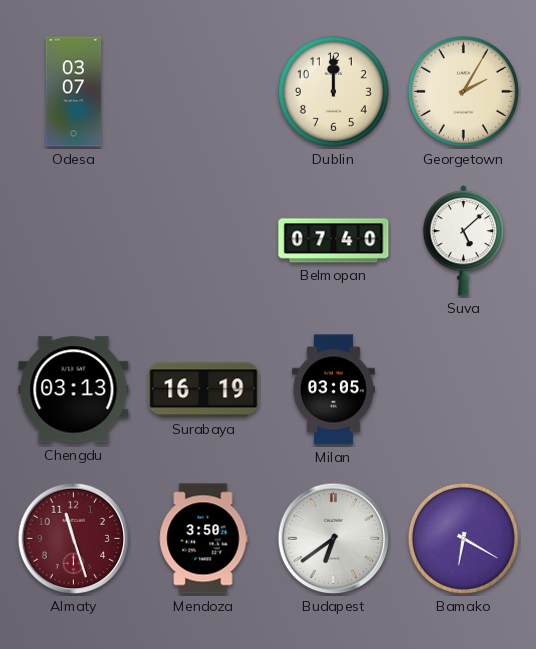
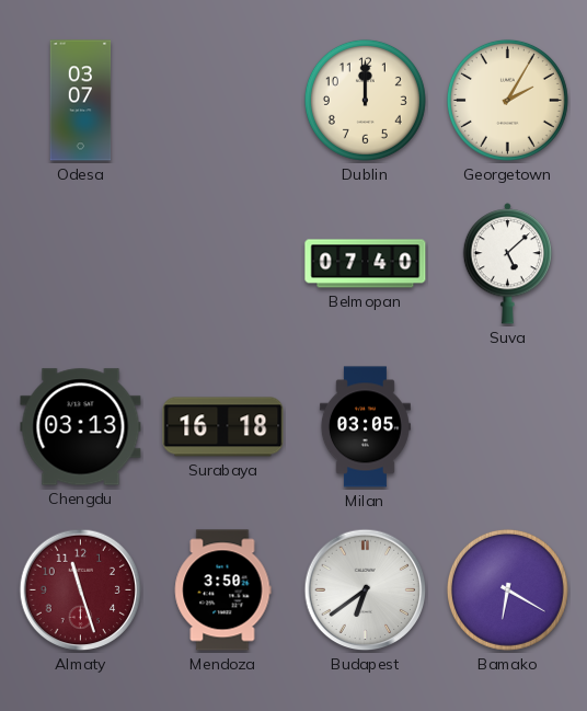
Surabaya: 16:19 -> 16:18
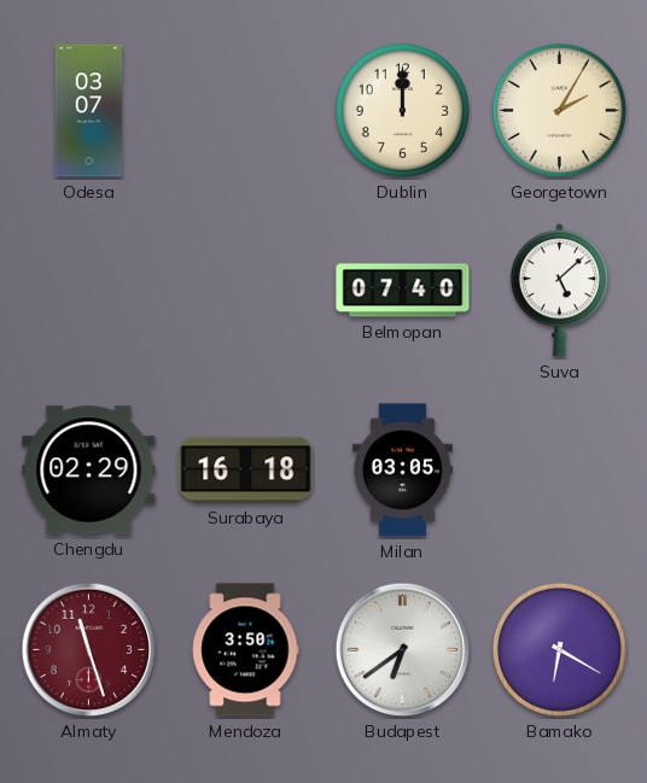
Chengdu: 03:13 -> 02:29
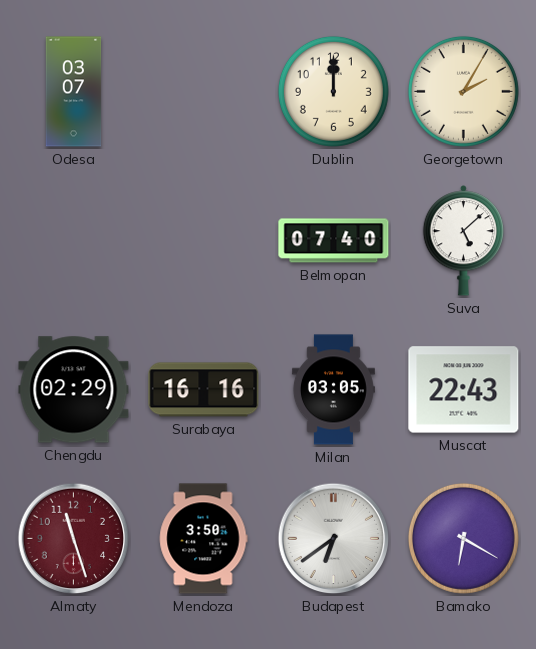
Surabaya: 16:18 -> 16:16
Muscat: none -> 22:43
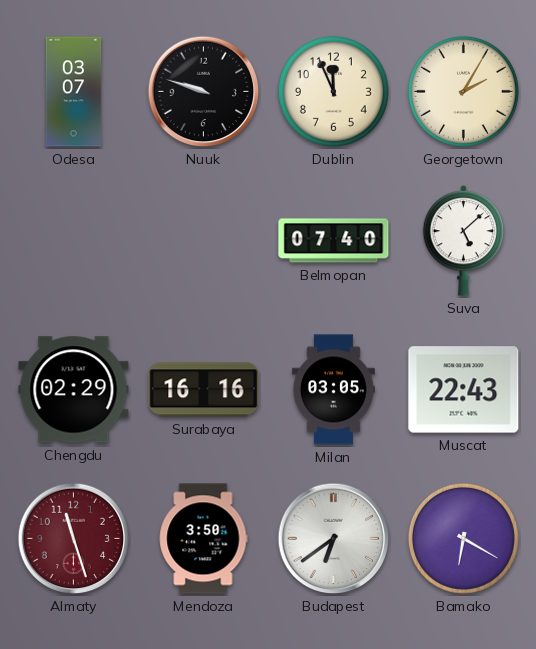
Nuuk: none -> 9:48
Dublin: 12:00 -> 11:56
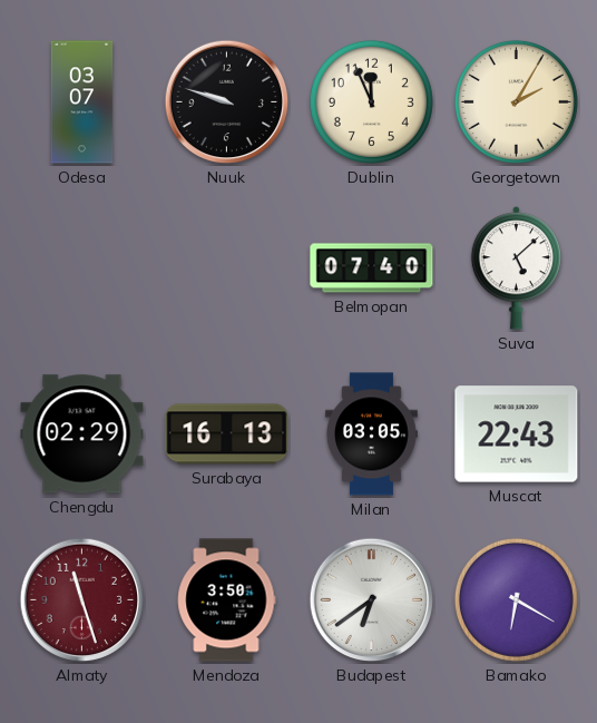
Surabaya: 16:16 -> 16:13
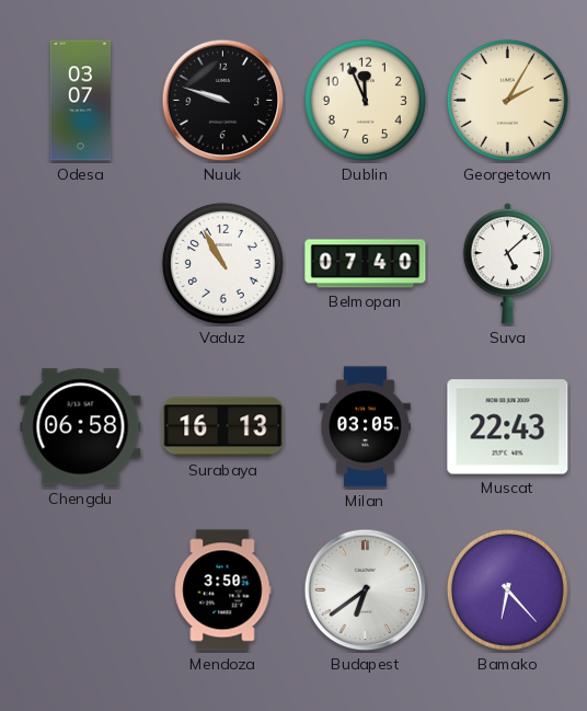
Vaduz: none -> 10:55
Chengdu: 02:29 -> 06:58
Almaty: 11:27 -> none
Bamako: 6:20 -> 6:23
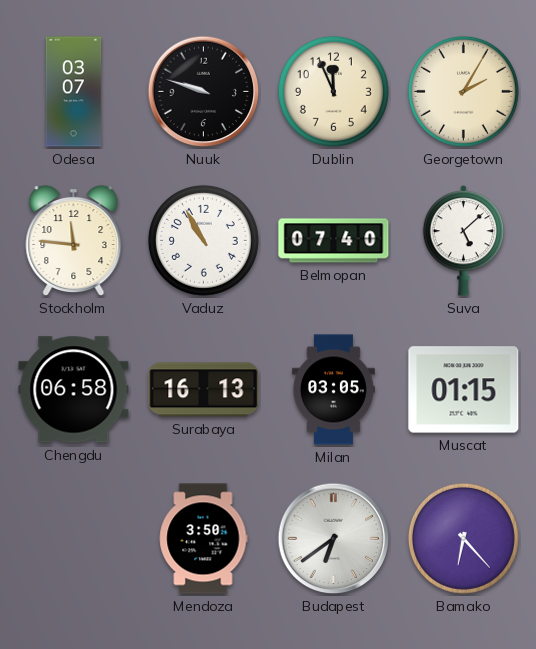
Stockholm: none -> 11:46
Muscat: 22:43 -> 01:15
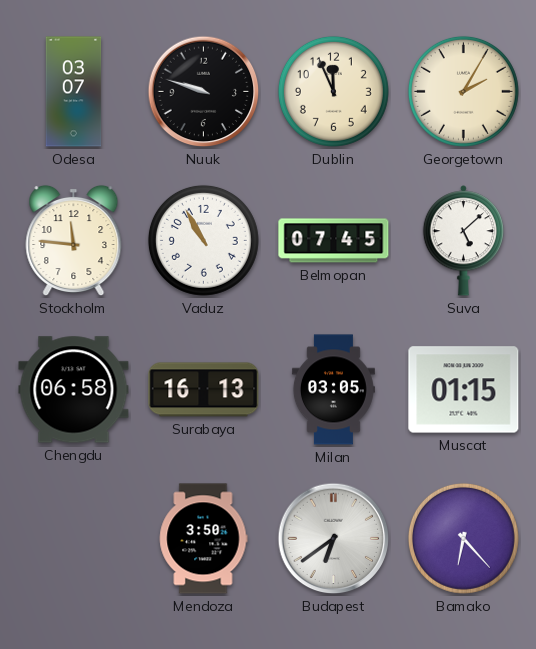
Belmopan: 07:40 -> 07:45
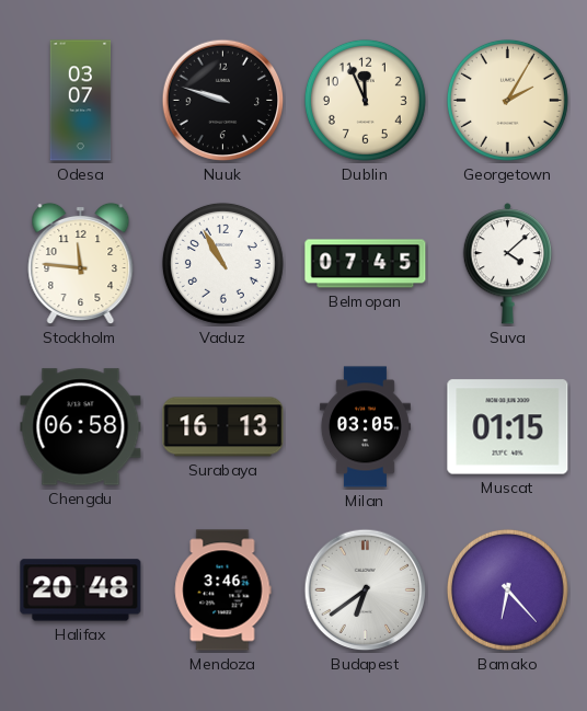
Suva: 5:08 -> 4:08
Halifax: none -> 20:48
Mendoza: 3:50 -> 3:46
